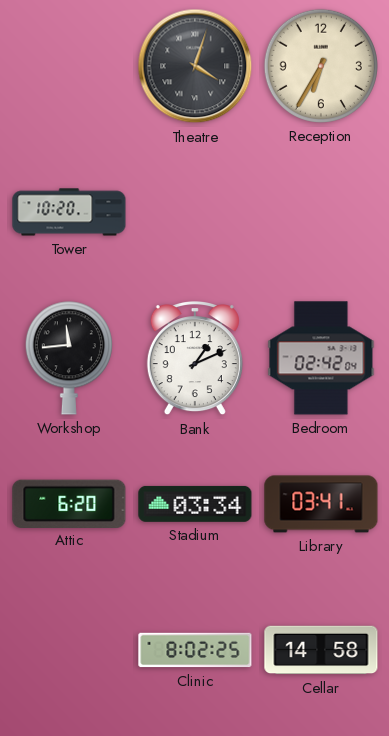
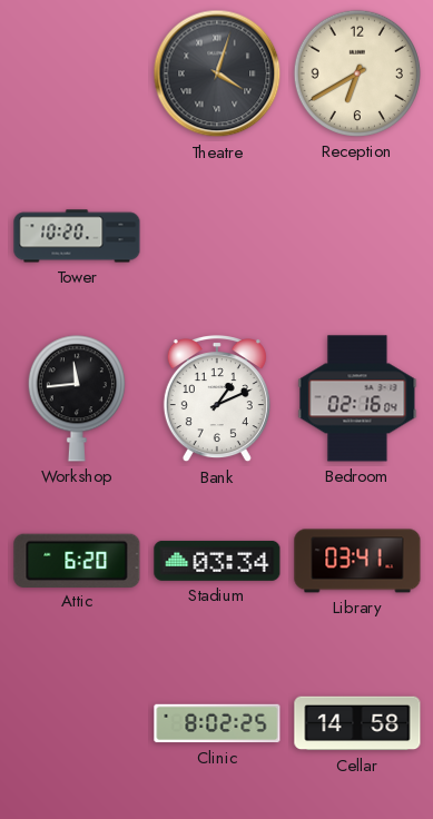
Reception: 6:35 -> 6:40
Bedroom: 02:42 -> 02:16
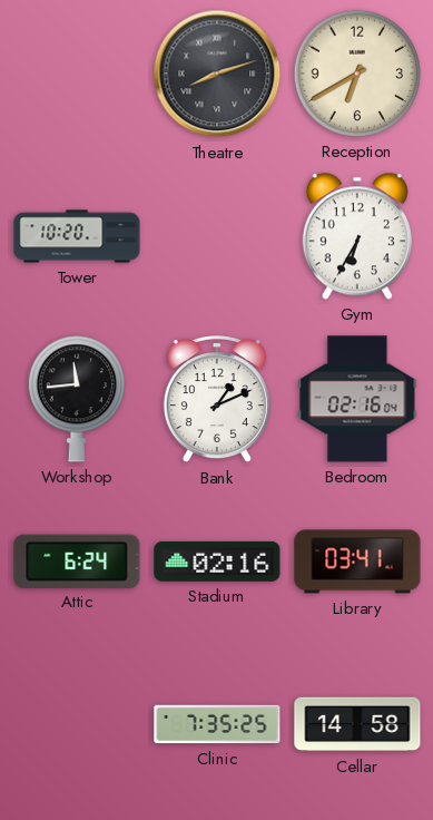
Theatre: 4:03 -> 8:12
Gym: none -> 6:35
Attic: 6:20 -> 6:24
Stadium: 03:34 -> 02:16
Clinic: 8:02 -> 7:35
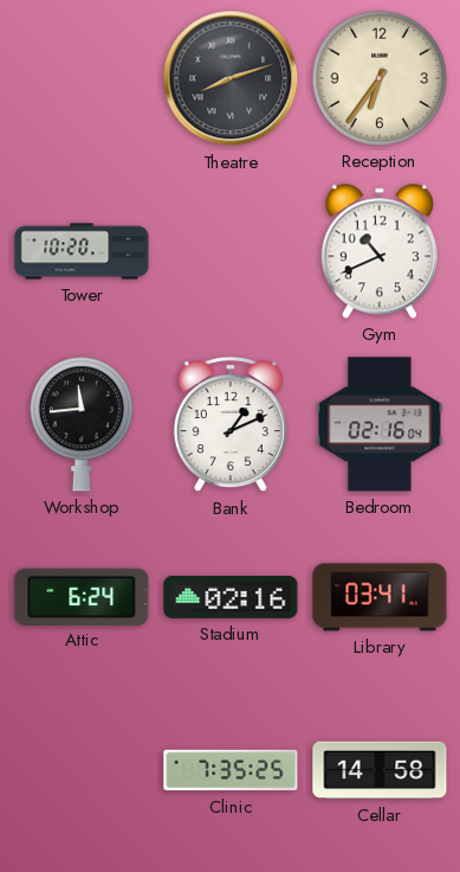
Reception: 6:40 -> 6:36
Gym: 6:35 -> 10:41
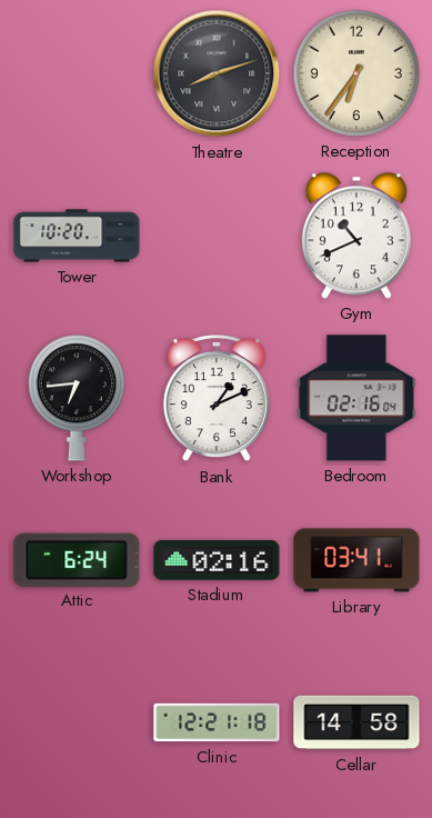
Workshop: 11:44 -> 6:44
Clinic: 7:35 -> 12:21
